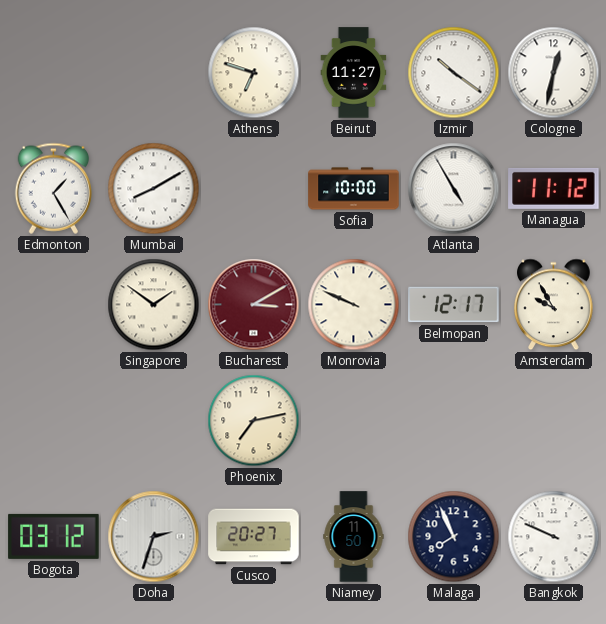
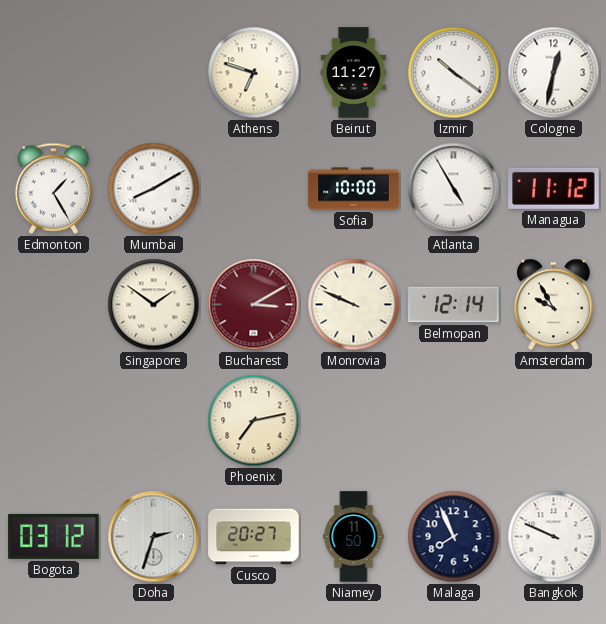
Belmopan: 12:17 -> 12:14
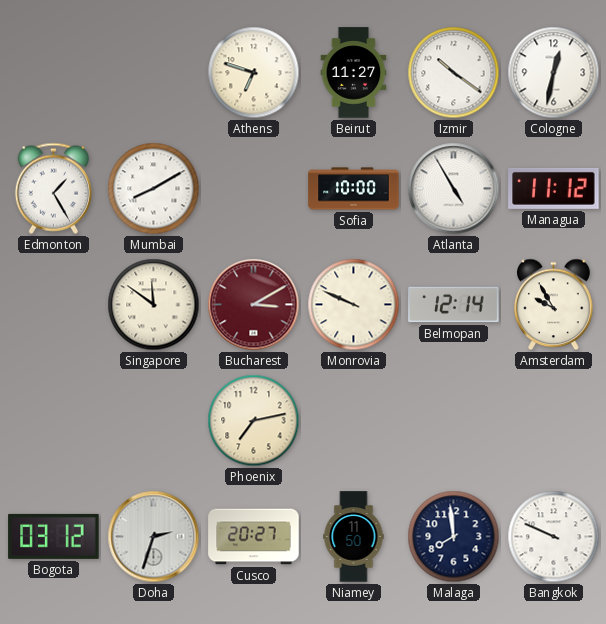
Singapore: 1:51 -> 11:51
Malaga: 7:56 -> 7:59
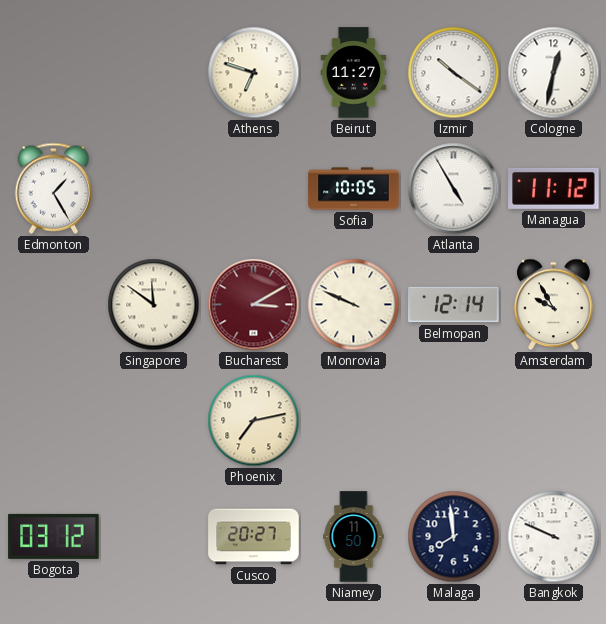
Mumbai: 8:10 -> none
Sofia: 10:00 -> 10:05
Doha: 2:33 -> none
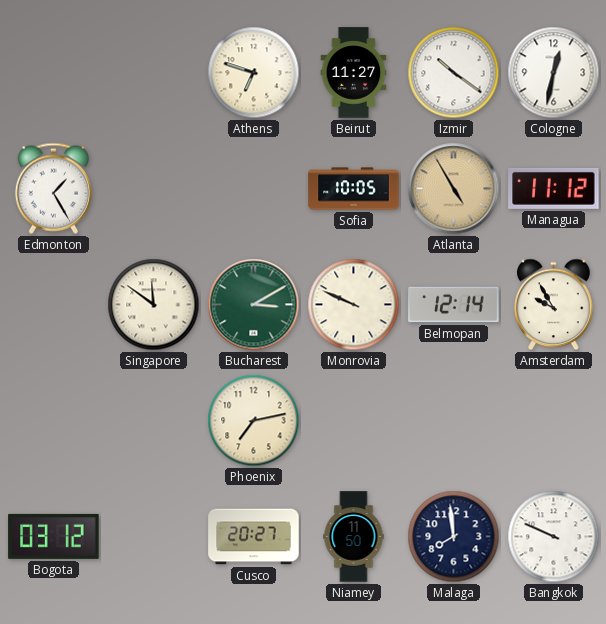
Atlanta dial: white -> champagne
Bucharest dial: burgundy -> green
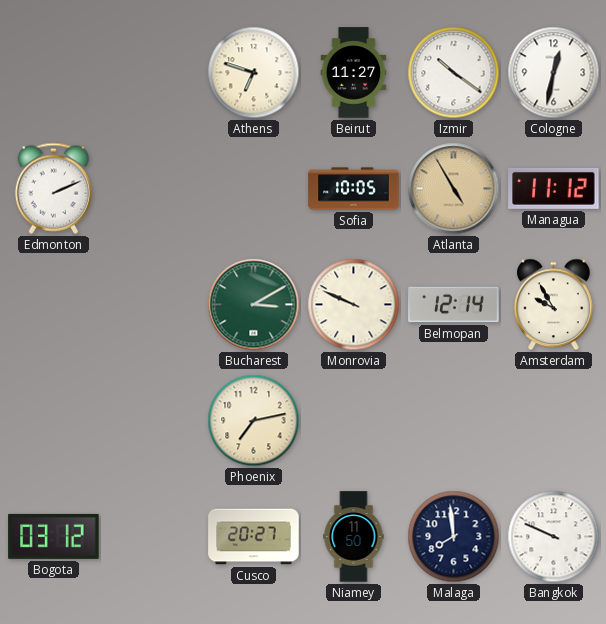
Edmonton: 1:25 -> 2:11
Singapore: 11:51 -> none
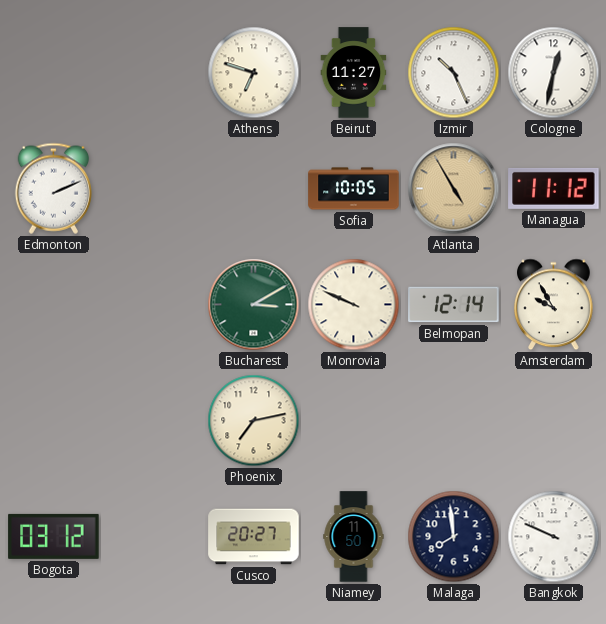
Izmir: 10:21 -> 10:26
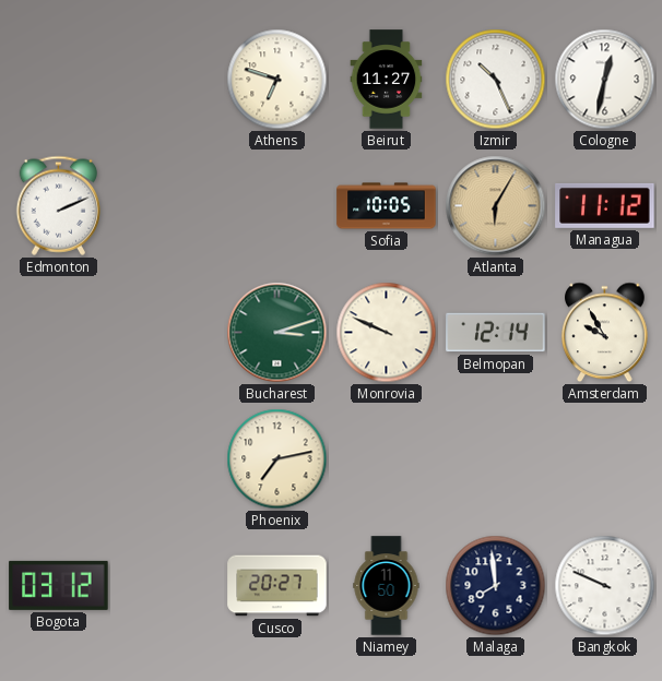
Atlanta: 4:55 -> 6:05
Bucharest: 3:10 -> 3:12
